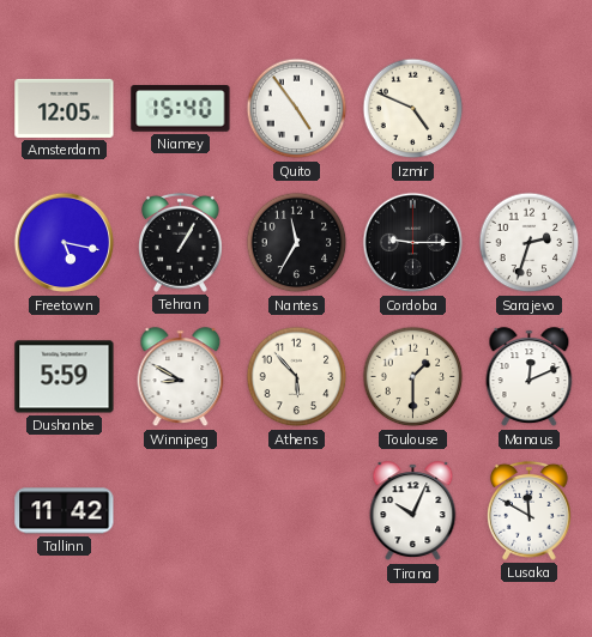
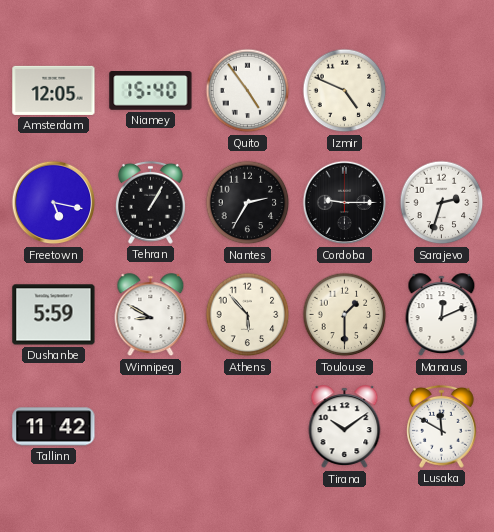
Nantes: 11:35 -> 2:35
Tirana: 10:04 -> 10:09
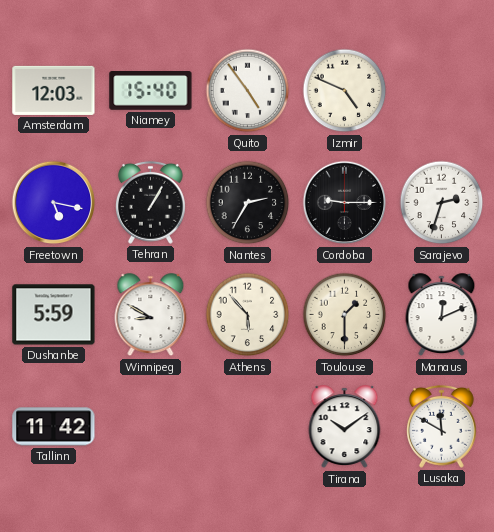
Amsterdam: 12:05 -> 12:03
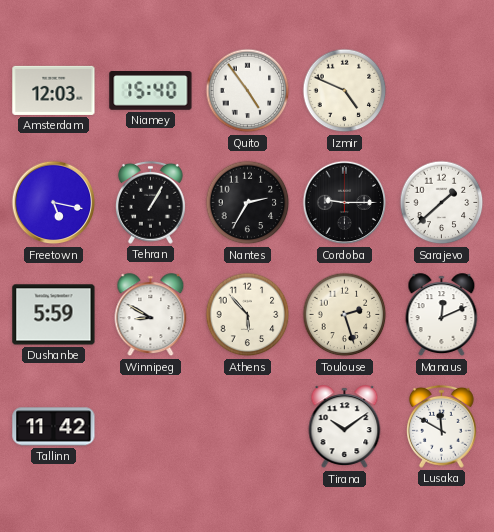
Sarajevo: 2:33 -> 1:38
Toulouse: 1:30 -> 2:27
